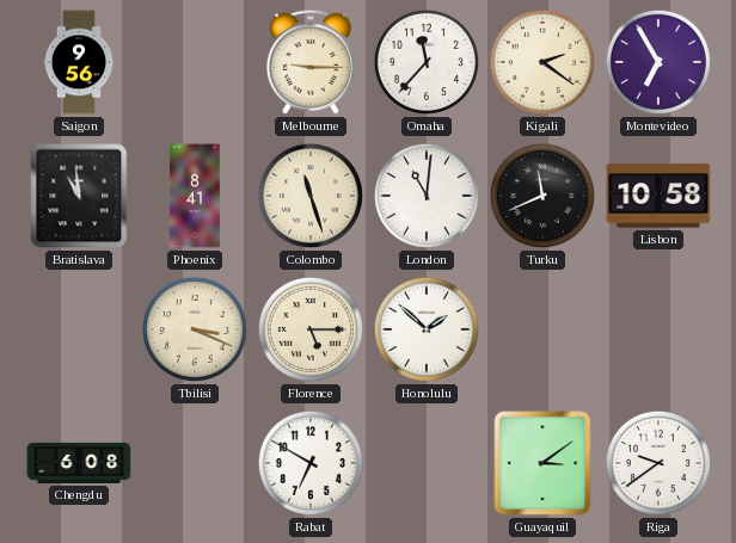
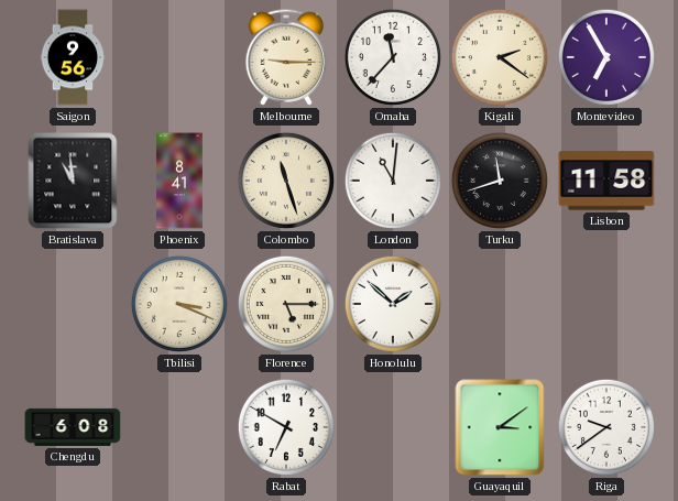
Turku: 11:41 -> 11:42
Lisbon: 10:58 -> 11:58
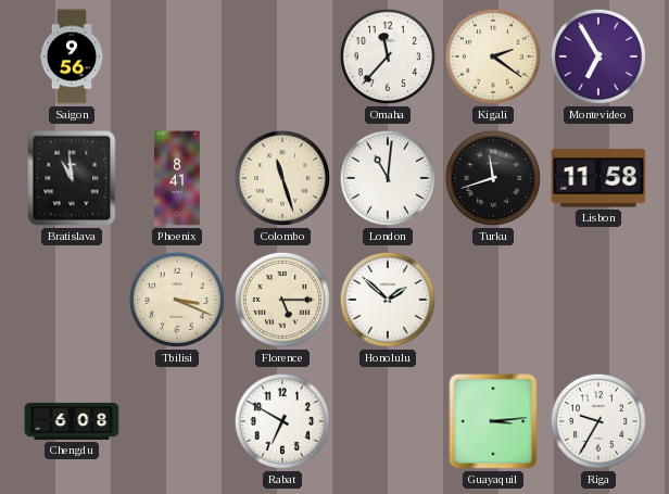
Melbourne: 9:15 -> none
Guayaquil: 3:09 -> 3:14
Riga: 9:39 -> 9:35
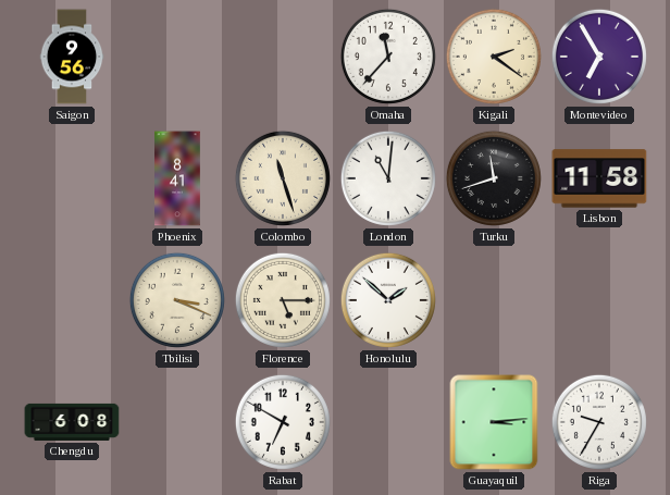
Bratislava: 10:59 -> none
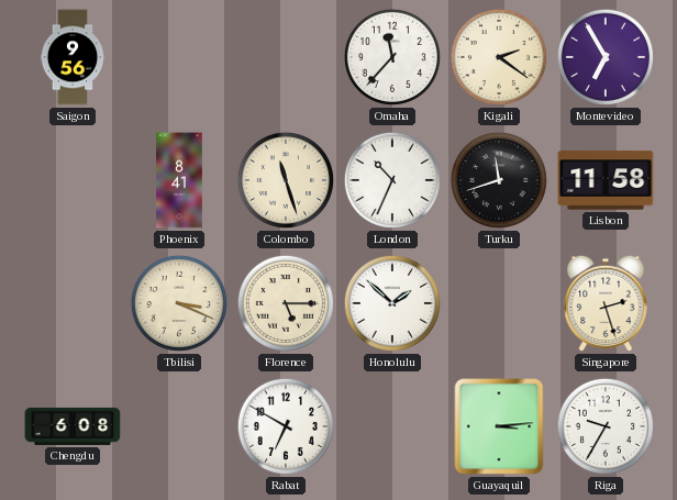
London: 11:01 -> 10:34
Singapore: none -> 2:27
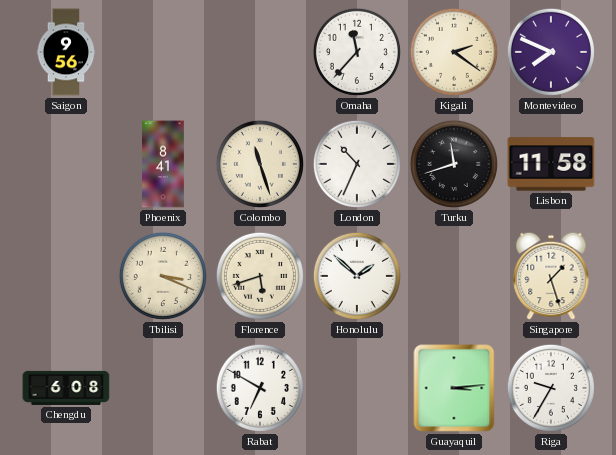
Montevideo: 6:55 -> 7:49
Florence: 5:15 -> 5:42
Singapore: 2:27 -> 1:27
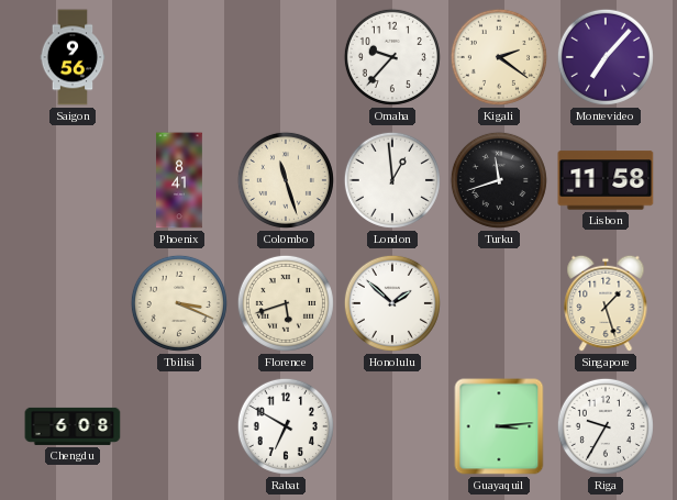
Omaha: 11:37 -> 9:37
Montevideo: 7:49 -> 7:07
London: 10:34 -> 12:59
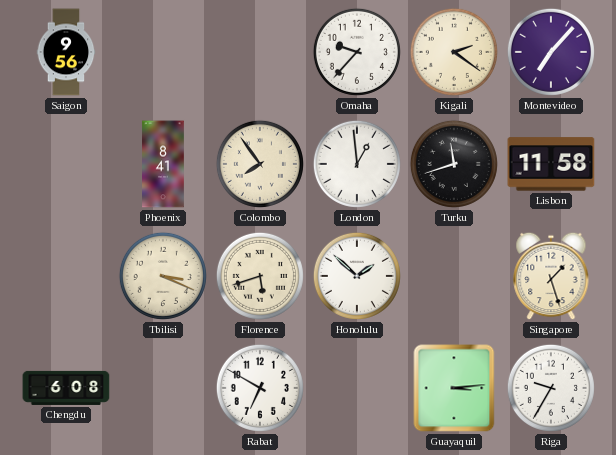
Colombo: 11:27 -> 7:54
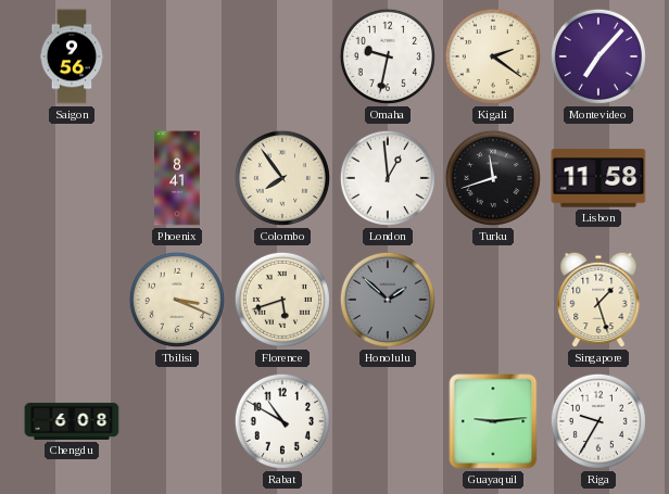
Omaha: 9:37 -> 9:32
Honolulu dial: white -> grey
Rabat: 6:50 -> 10:50
Guayaquil: 3:14 -> 9:14
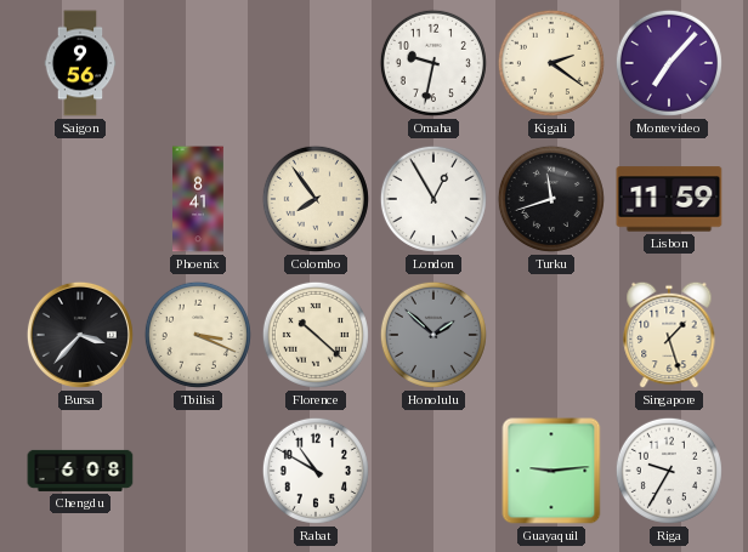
London: 12:59 -> 12:55
Lisbon: 11:58 -> 11:59
Bursa: none -> 3:37
Florence: 5:42 -> 10:22
